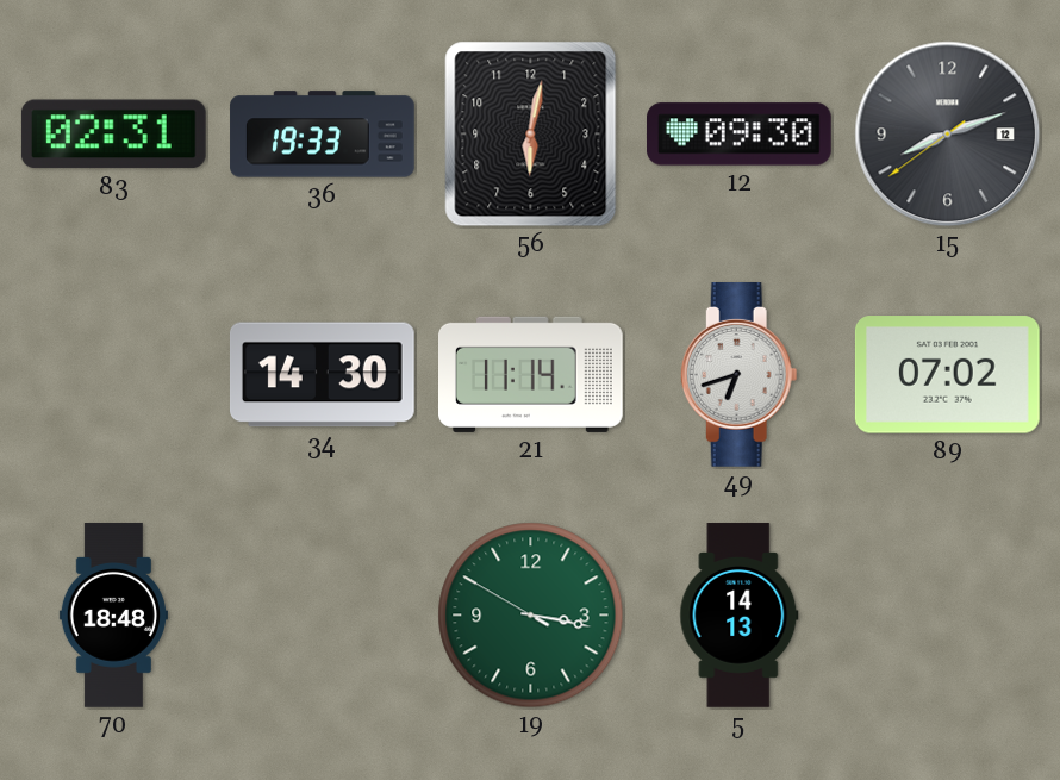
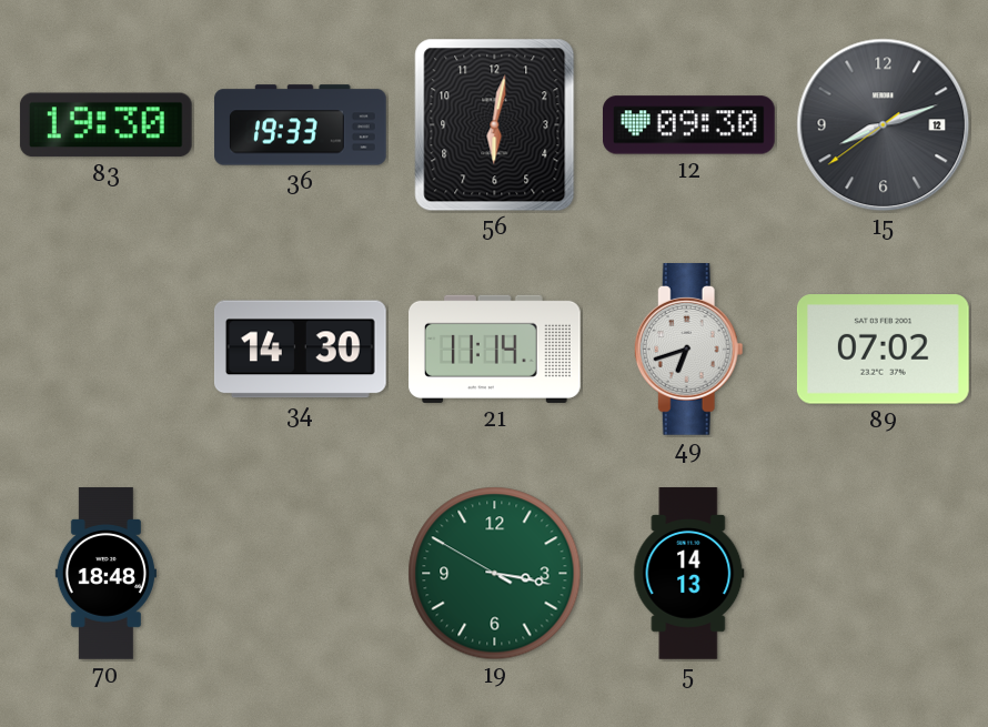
83: 02:31 -> 19:30
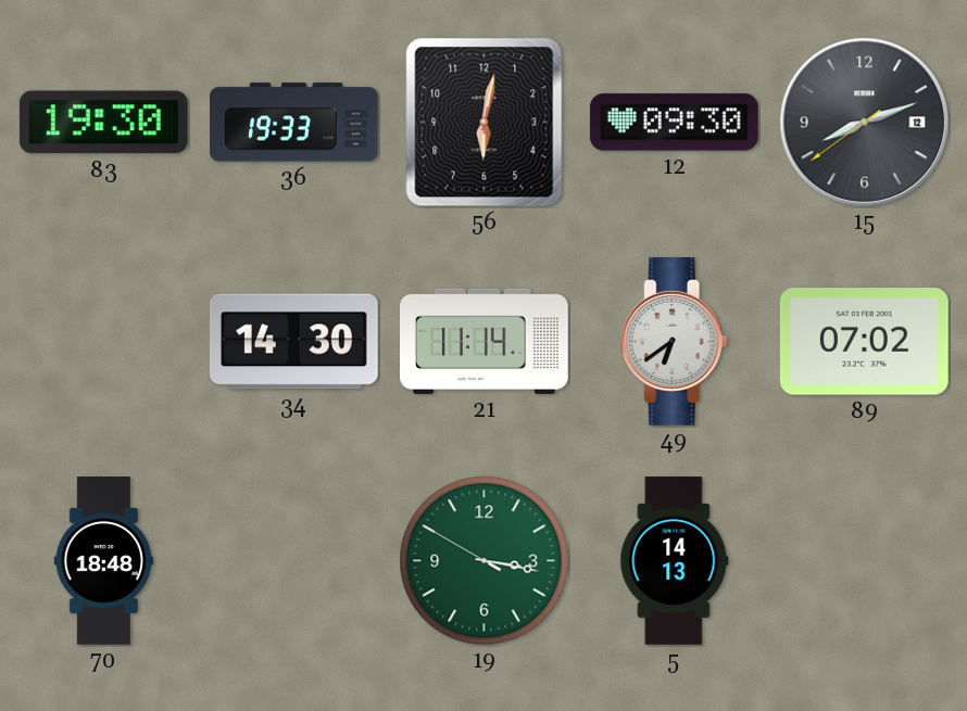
49: 6:42 -> 6:39
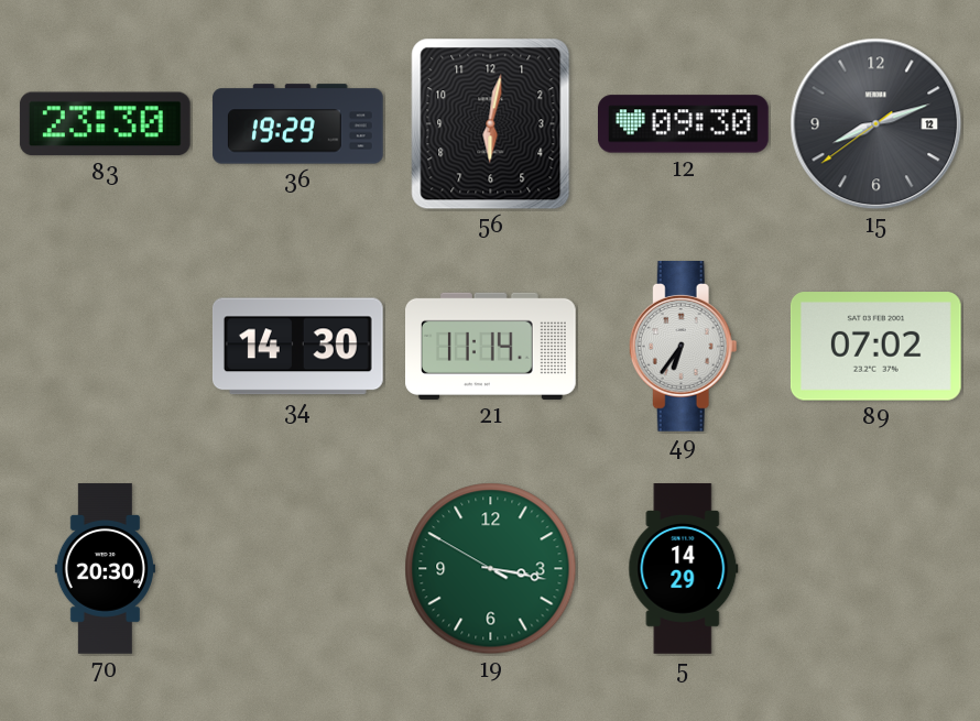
83: 19:30 -> 23:30
36: 19:33 -> 19:29
49: 6:39 -> 6:36
70: 18:48 -> 20:30
5: 14:13 -> 14:29
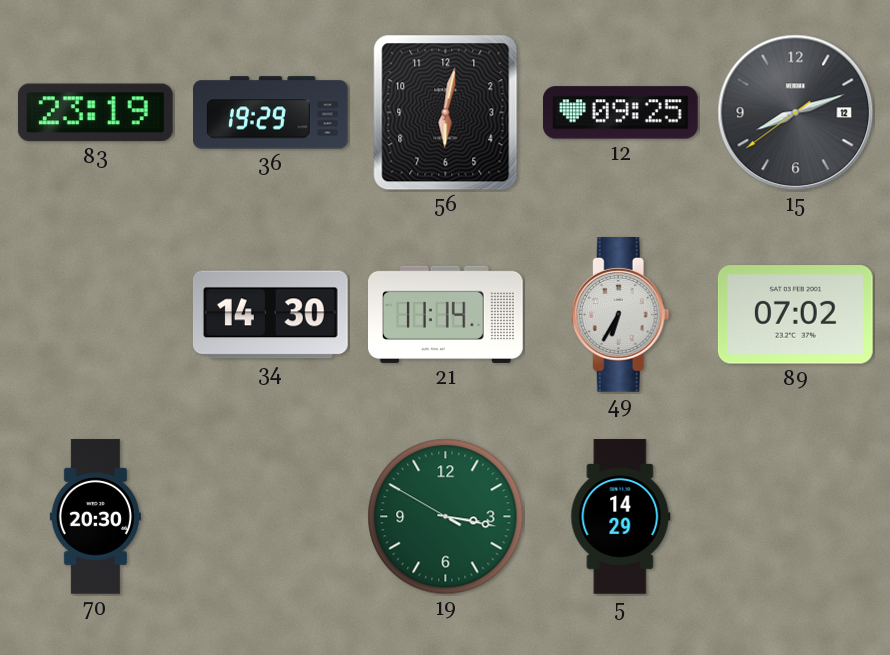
83: 23:30 -> 23:19
12: 09:30 -> 09:25
49: 6:36 -> 6:35
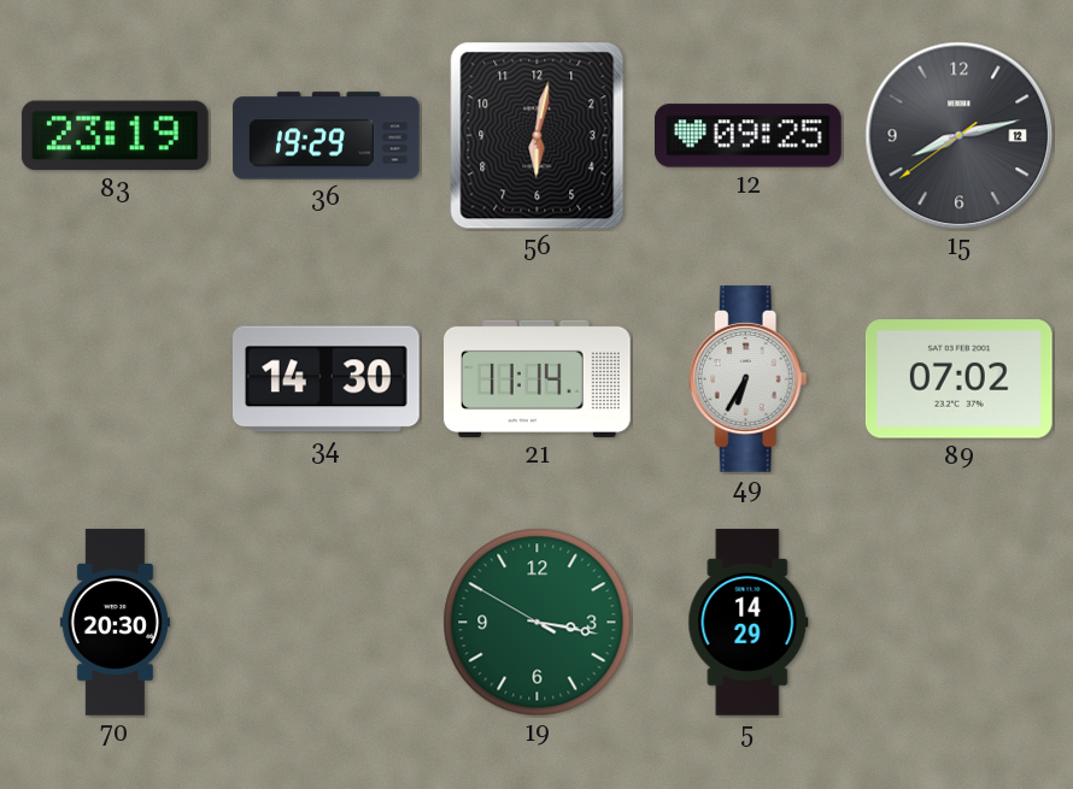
15: 8:11 -> 8:12
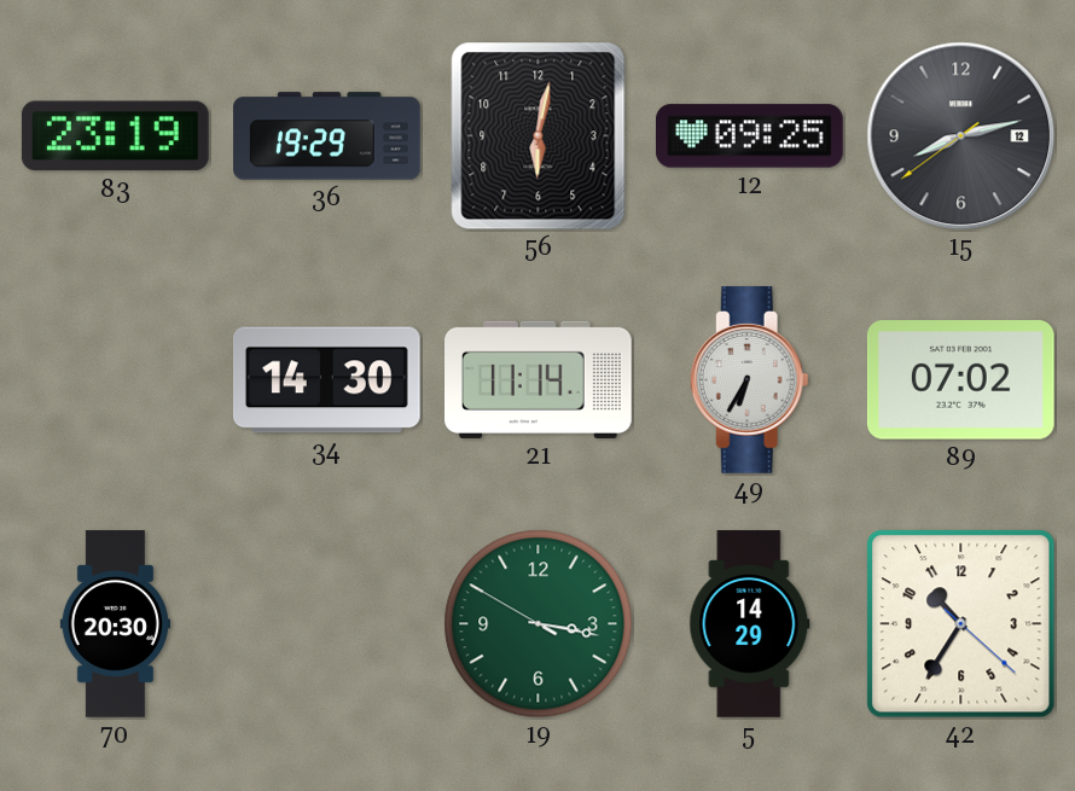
42: none -> 10:35
